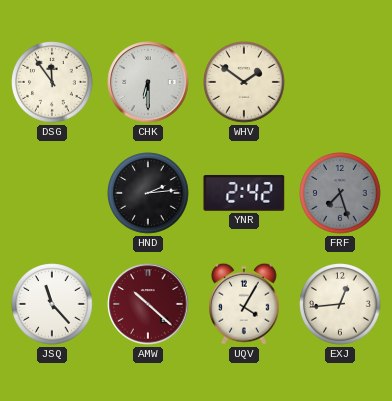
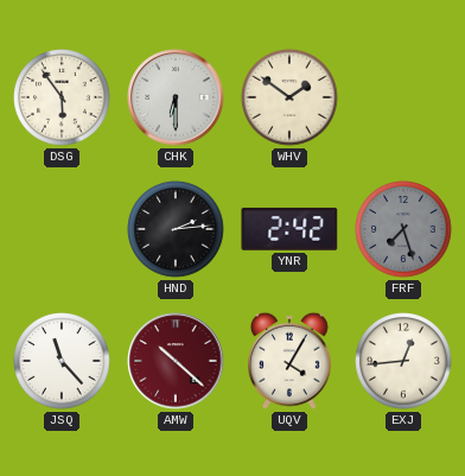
DSG: 11:54 -> 5:54
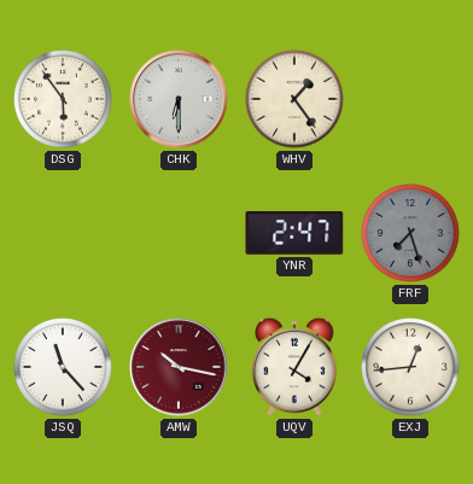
WHV: 1:51 -> 1:24
HND: 2:14 -> none
YNR: 2:42 -> 2:47
AMW: 10:22 -> 10:17
